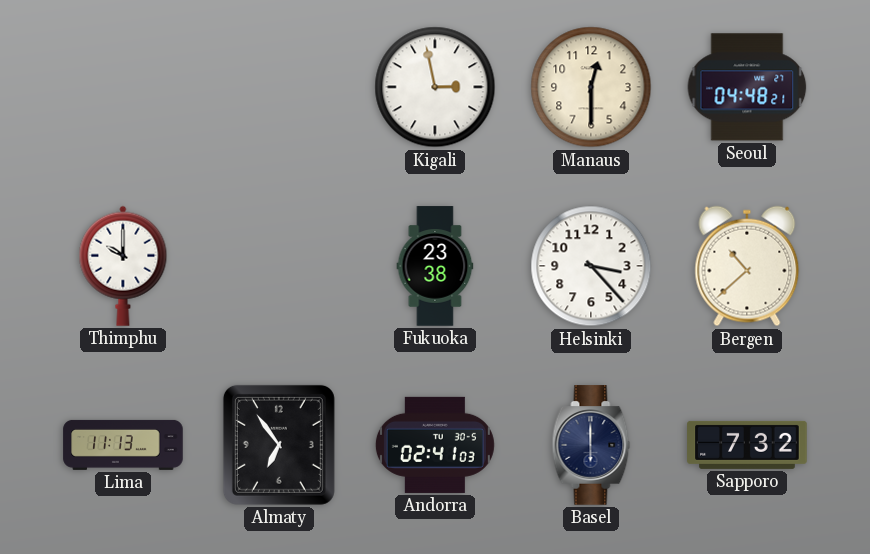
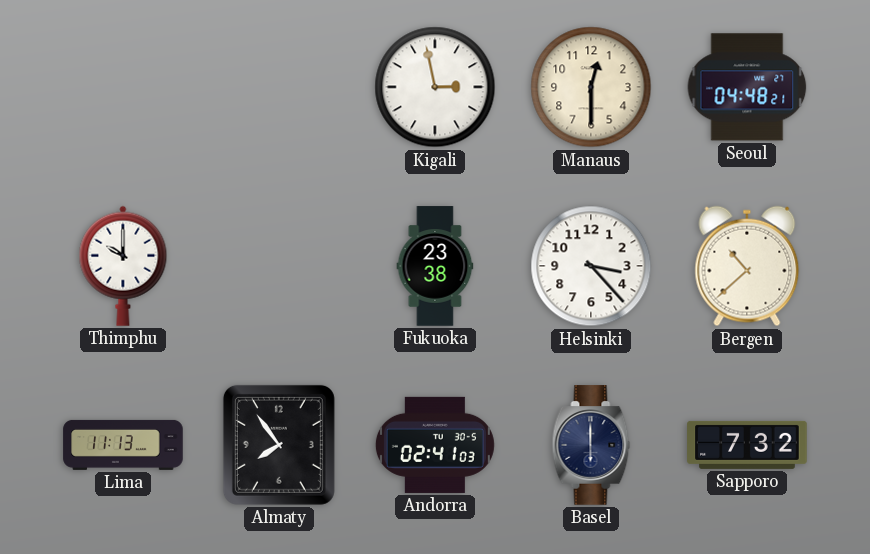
Almaty: 6:54 -> 7:54
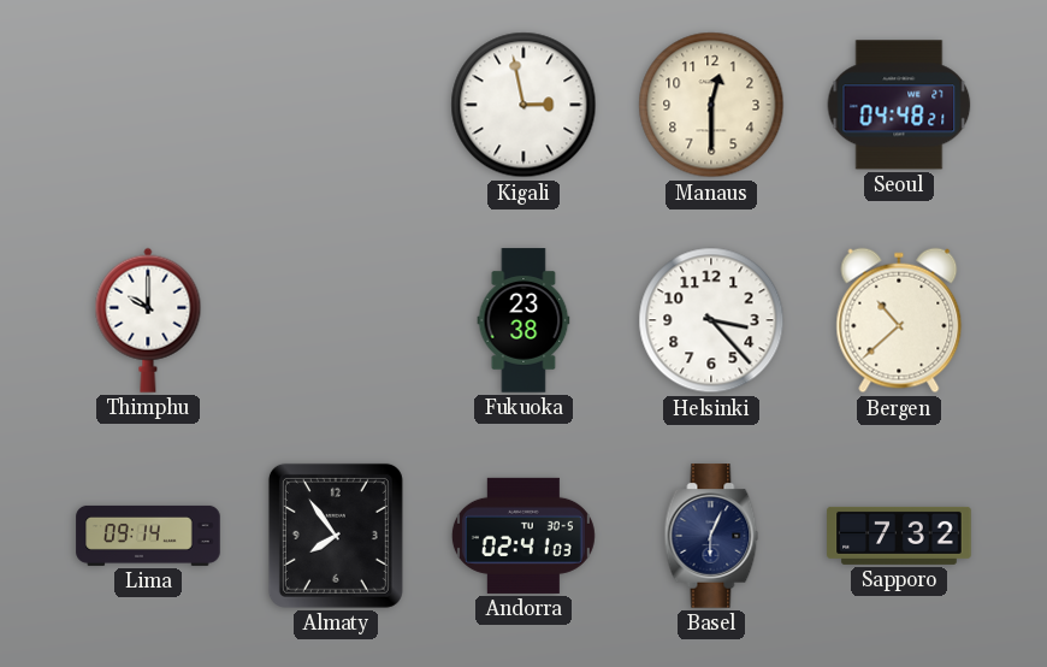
Lima: 11:13 -> 09:14
Basel: 6:00 -> 6:04
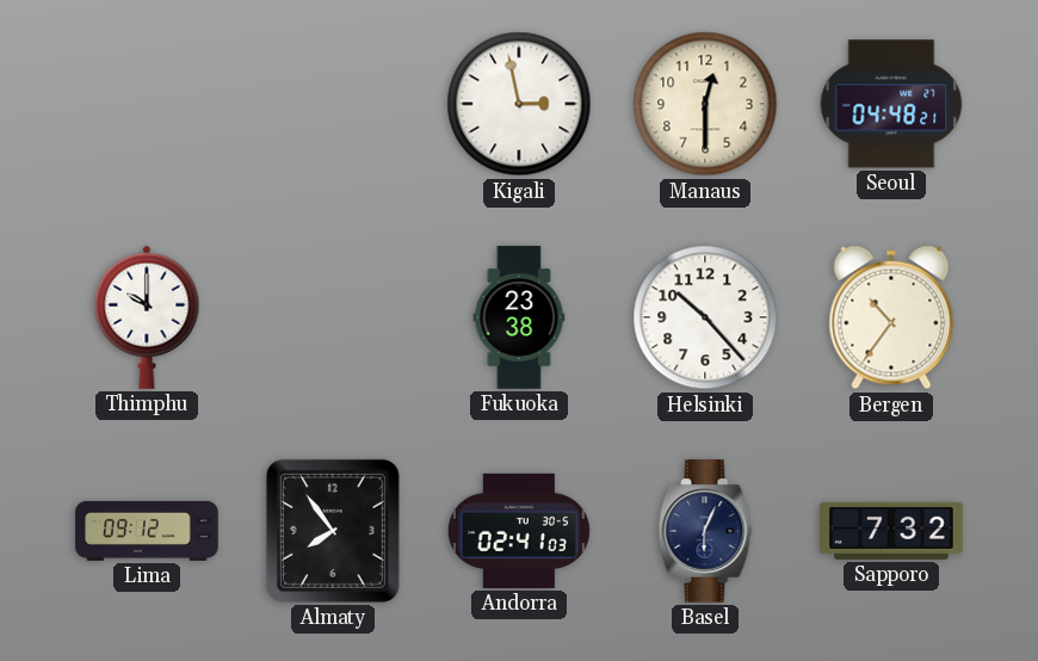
Helsinki: 3:23 -> 10:23
Bergen: 10:38 -> 10:36
Lima: 09:14 -> 09:12
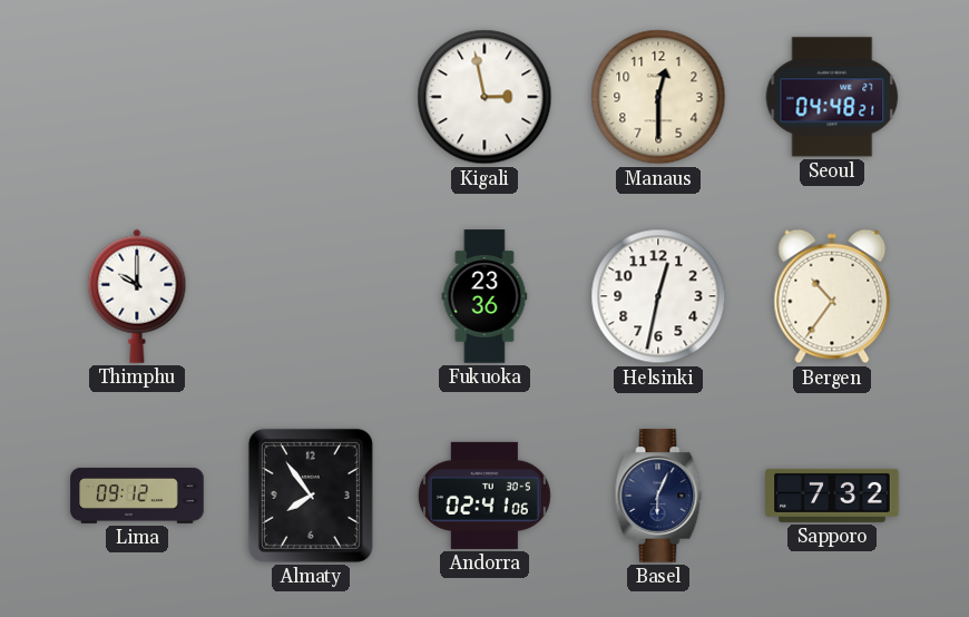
Fukuoka: 23:38 -> 23:36
Helsinki: 10:23 -> 12:32
Andorra: 02:41:03 -> 02:41:06
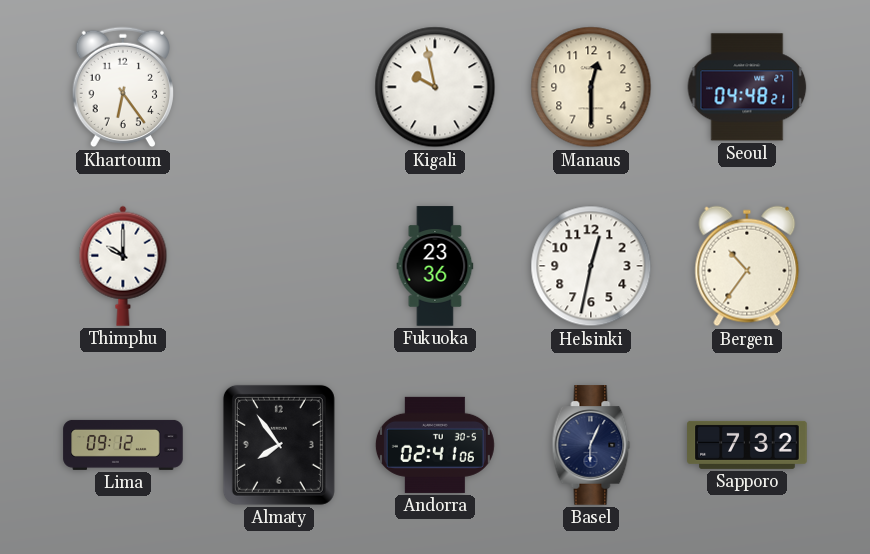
Khartoum: none -> 6:24
Kigali: 2:58 -> 9:58
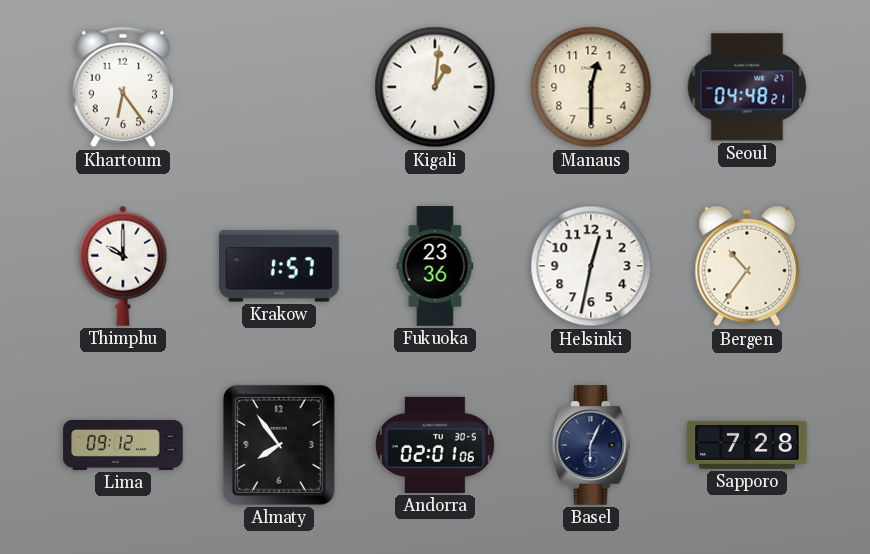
Kigali: 9:58 -> 1:01
Krakow: none -> 1:57
Andorra: 02:41 -> 02:01
Sapporo: 7:32 -> 7:28
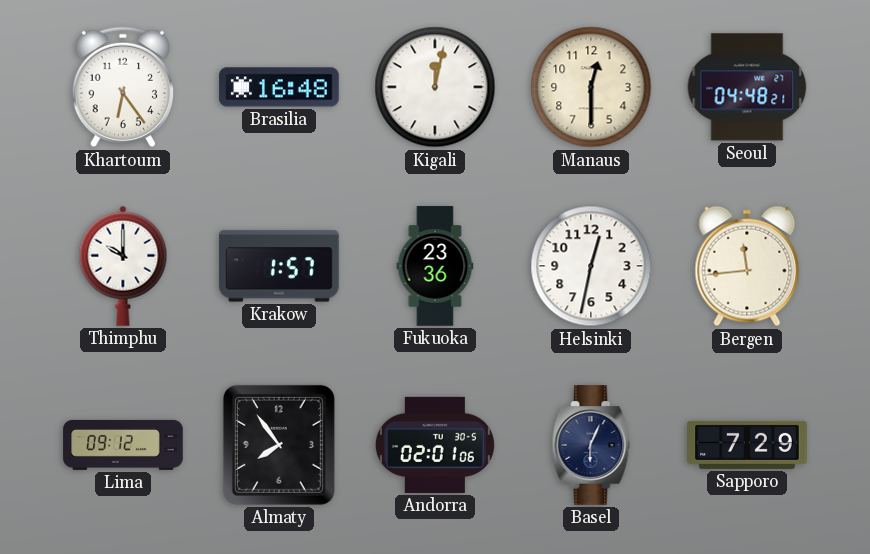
Brasilia: none -> 16:48
Kigali: 1:01 -> 12:02
Bergen: 10:36 -> 11:44
Sapporo: 7:28 -> 7:29
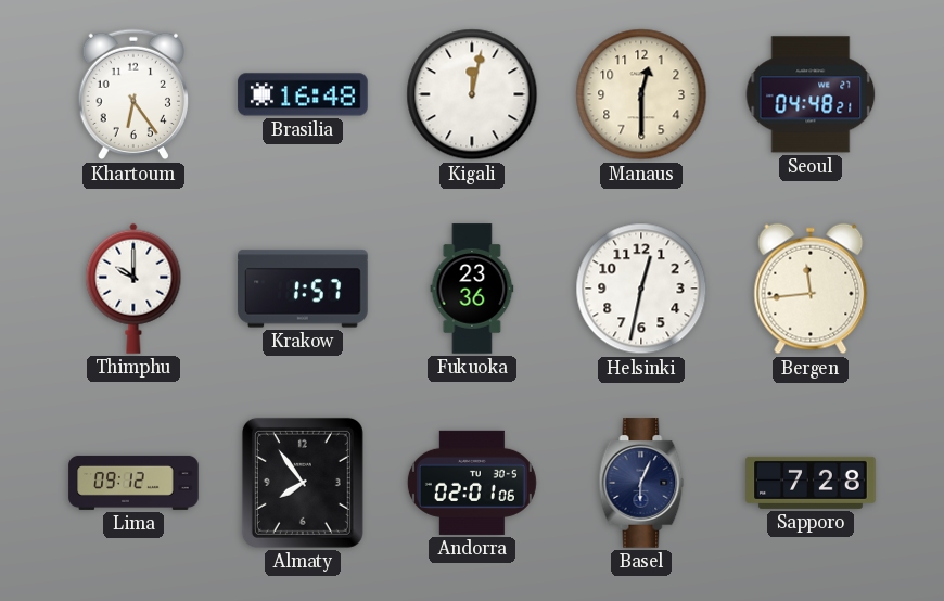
Sapporo: 7:29 -> 7:28
